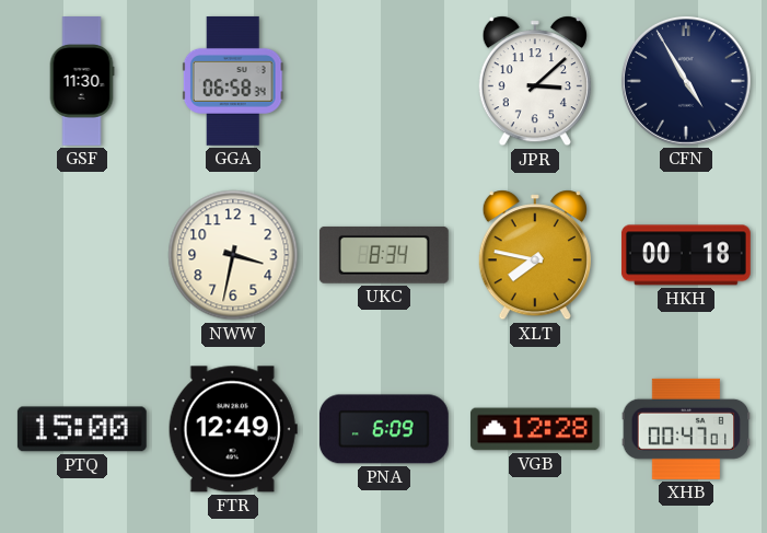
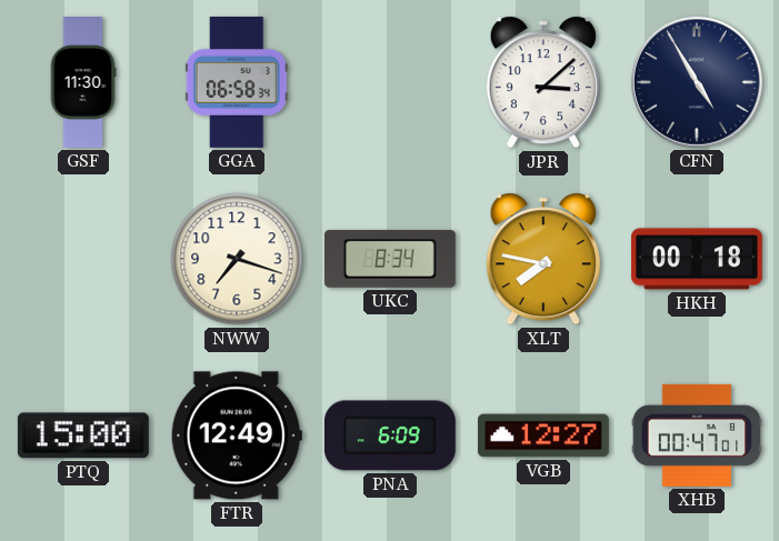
NWW: 3:32 -> 7:18
VGB: 12:28 -> 12:27
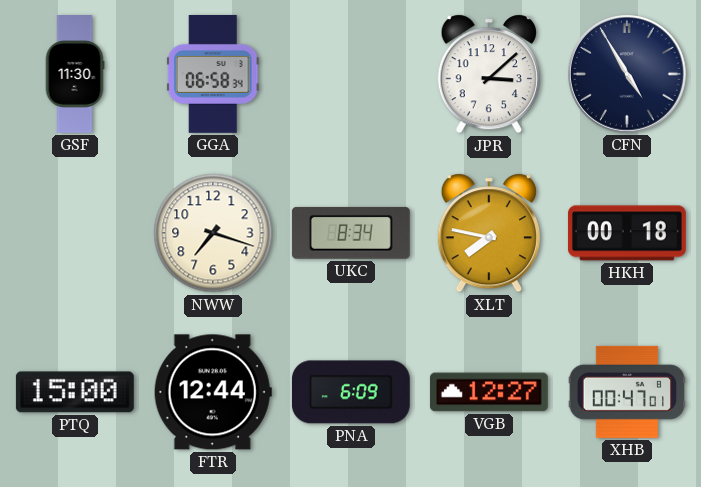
FTR: 12:49 -> 12:44
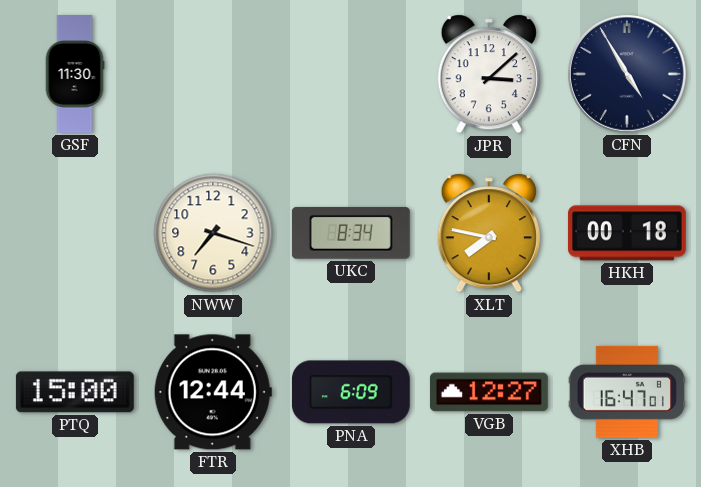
GGA: 06:58 -> none
XHB: 00:47 -> 16:47
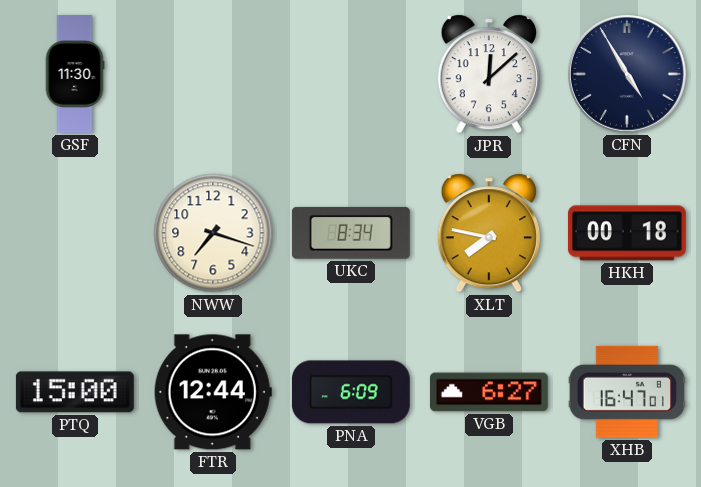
JPR: 3:08 -> 12:08
VGB: 12:27 -> 6:27
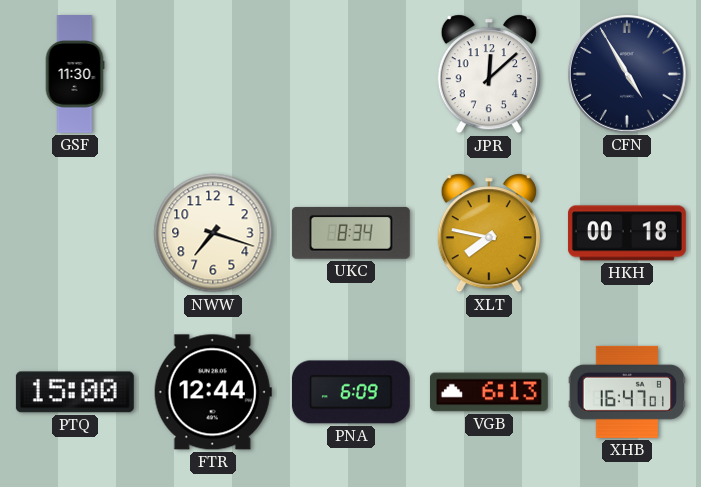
VGB: 6:27 -> 6:13
